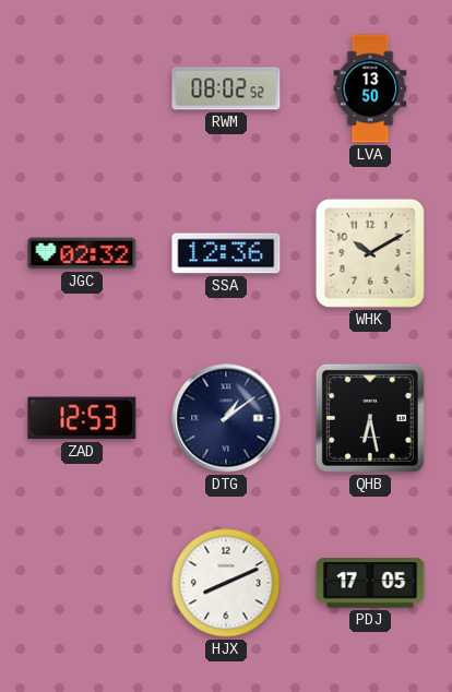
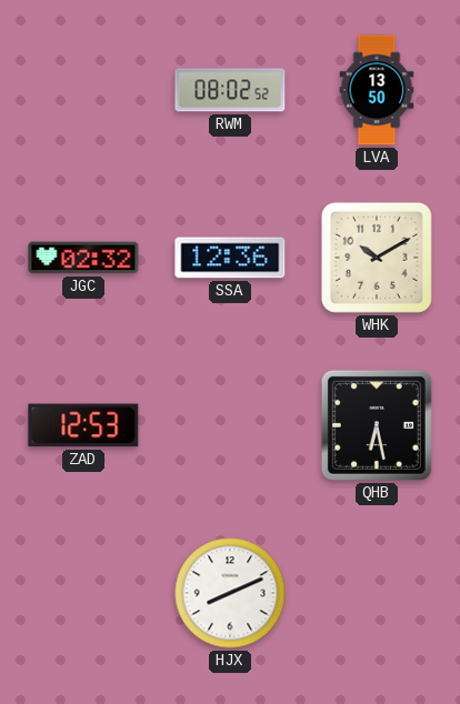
DTG: 1:09 -> none
PDJ: 17:05 -> none
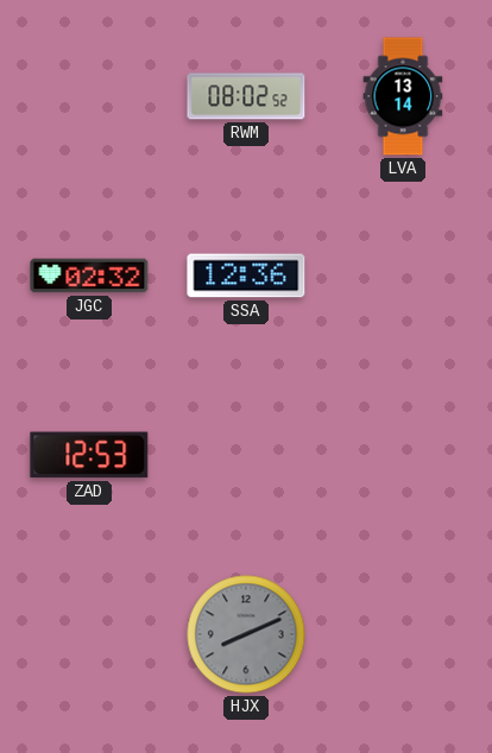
LVA: 13:50 -> 13:14
WHK: 10:10 -> none
QHB: 6:28 -> none
HJX dial: white -> grey
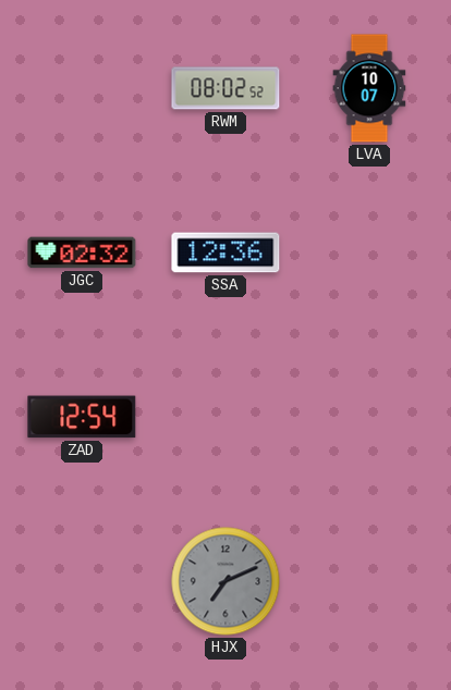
LVA: 13:14 -> 10:07
ZAD: 12:53 -> 12:54
HJX: 8:11 -> 7:11
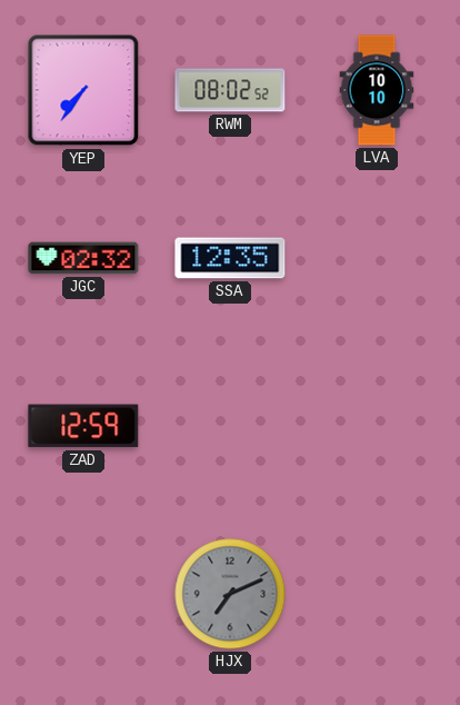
YEP: none -> 7:36
LVA: 10:07 -> 10:10
SSA: 12:36 -> 12:35
ZAD: 12:54 -> 12:59
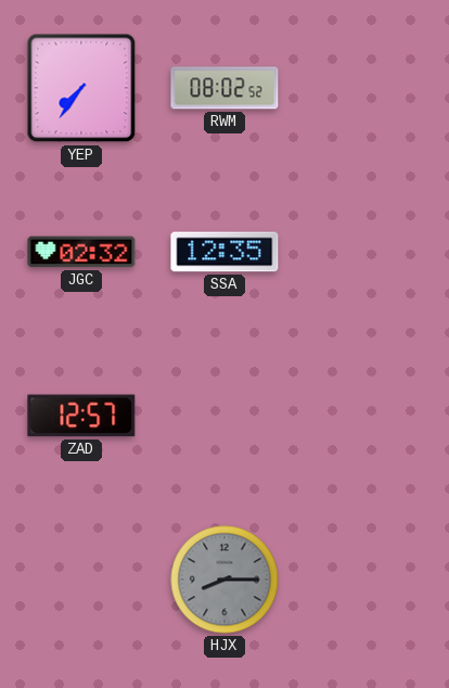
LVA: 10:10 -> none
ZAD: 12:59 -> 12:57
HJX: 7:11 -> 8:15
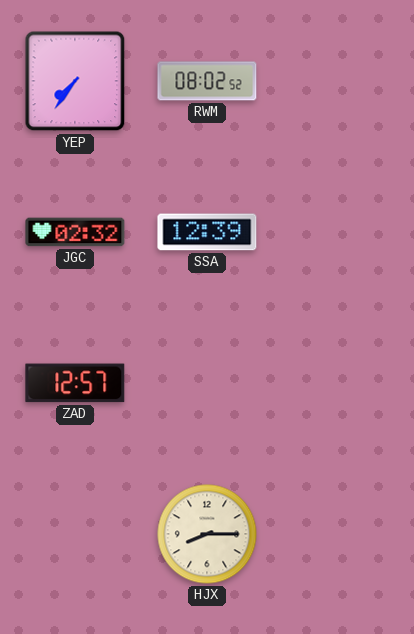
SSA: 12:35 -> 12:39
HJX dial: grey -> cream
